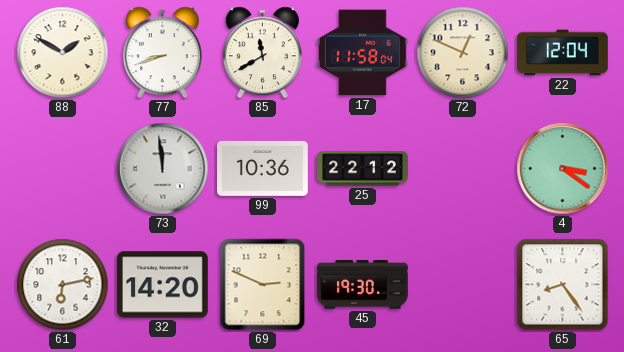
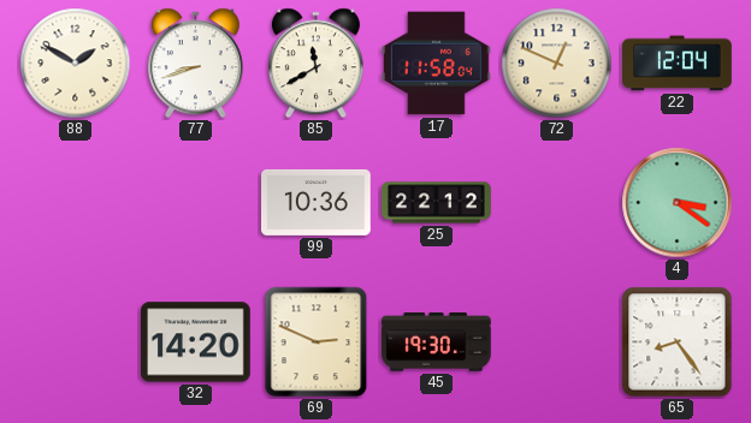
73: 11:59 -> none
61: 6:13 -> none
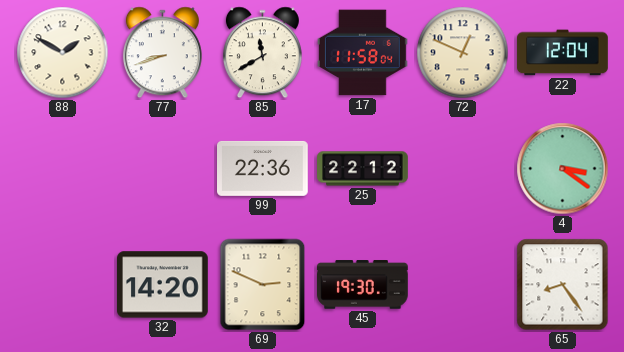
99: 10:36 -> 22:36
